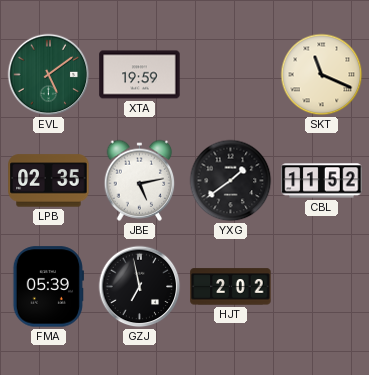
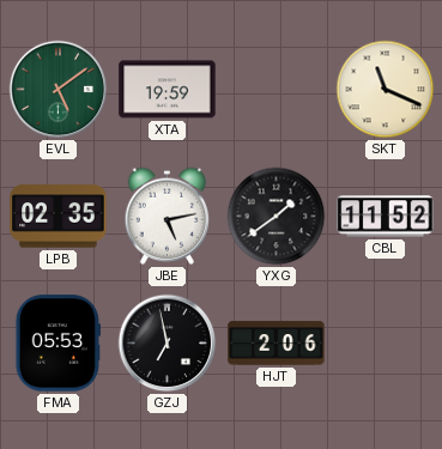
FMA: 05:39 -> 05:53
HJT: 2:02 -> 2:06
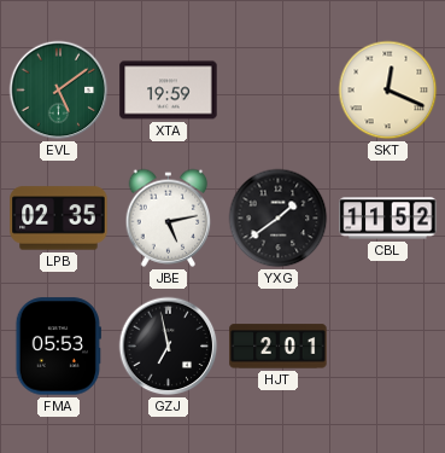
SKT: 11:19 -> 12:19
HJT: 2:06 -> 2:01
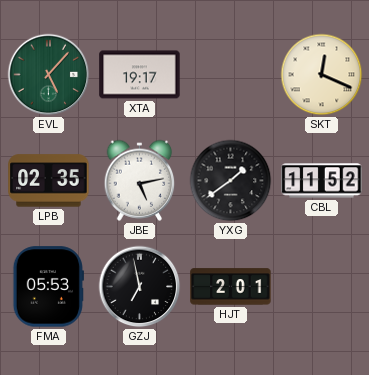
EVL: 5:09 -> 5:07
XTA: 19:59 -> 19:17
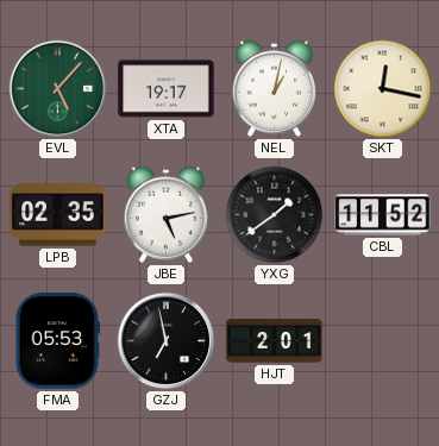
NEL: none -> 1:02
SKT: 12:19 -> 12:17
